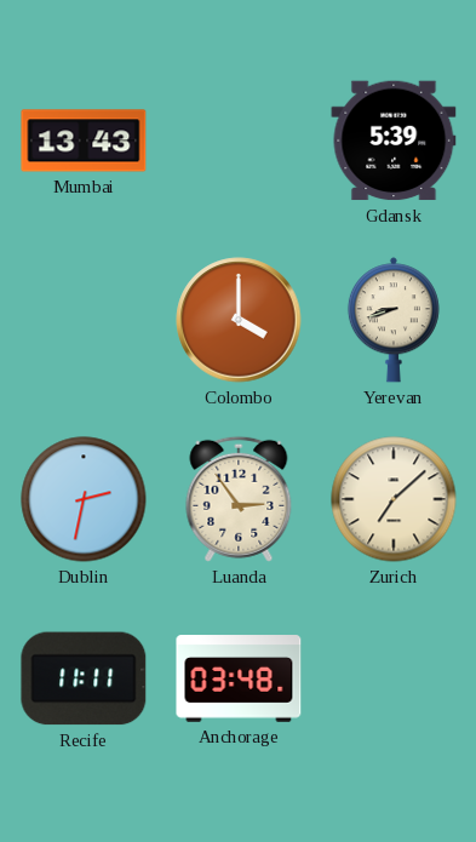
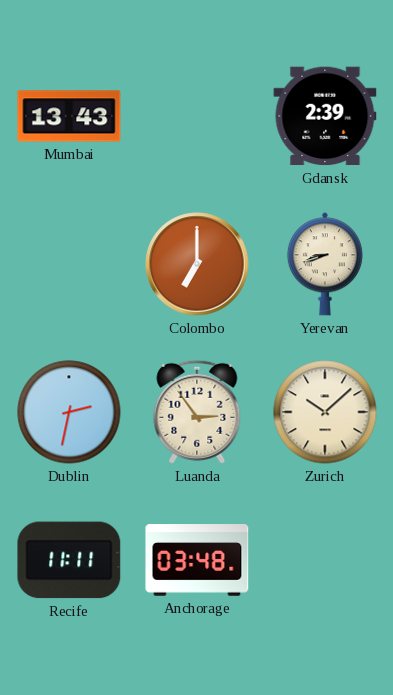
Gdansk: 5:39 -> 2:39
Colombo: 4:00 -> 7:00
Zurich: 7:08 -> 10:08
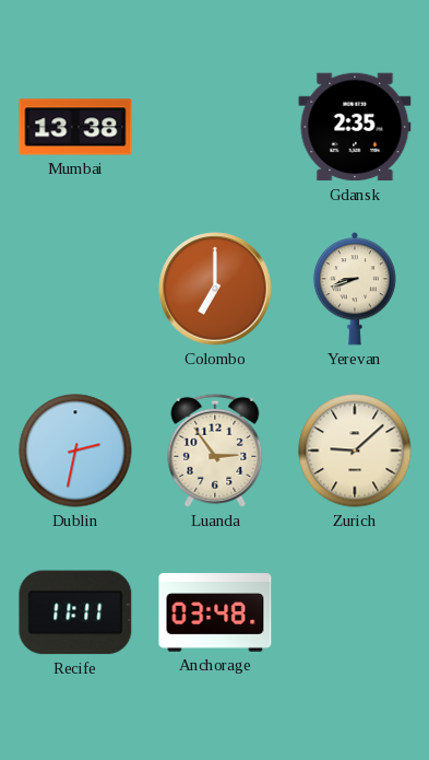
Mumbai: 13:43 -> 13:38
Gdansk: 2:39 -> 2:35
Zurich: 10:08 -> 9:08
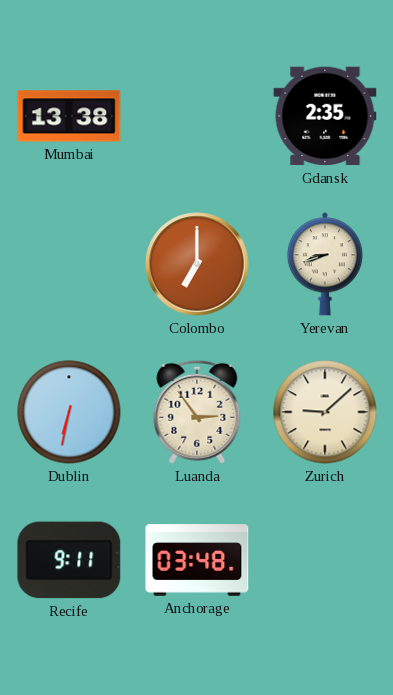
Dublin: 2:32 -> 6:32
Recife: 11:11 -> 9:11
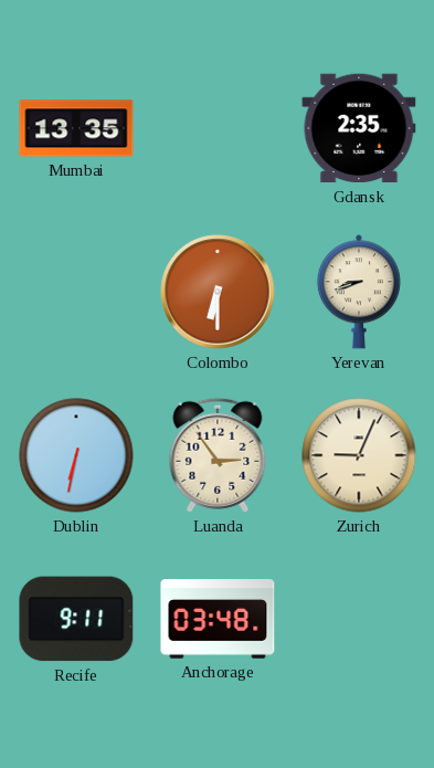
Mumbai: 13:38 -> 13:35
Colombo: 7:00 -> 6:30
Zurich: 9:08 -> 9:04
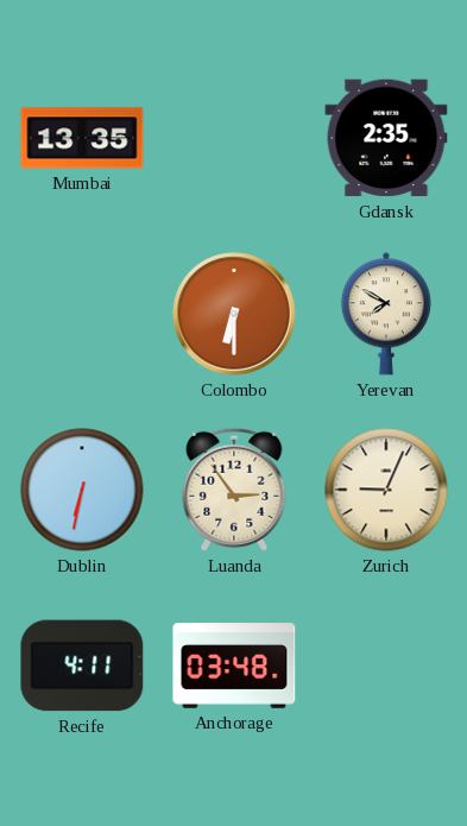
Yerevan: 8:42 -> 7:50
Recife: 9:11 -> 4:11
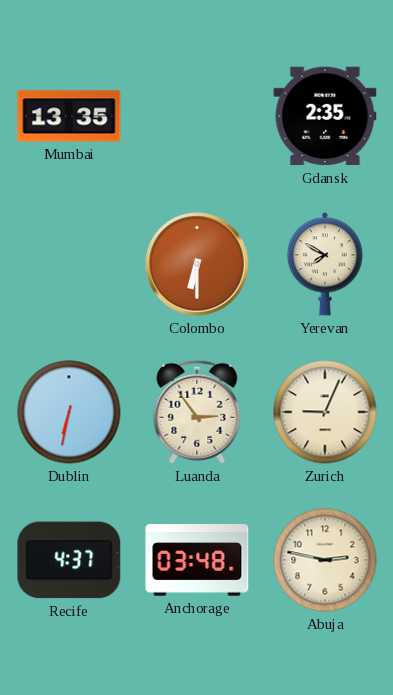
Recife: 4:11 -> 4:37
Abuja: none -> 2:47
